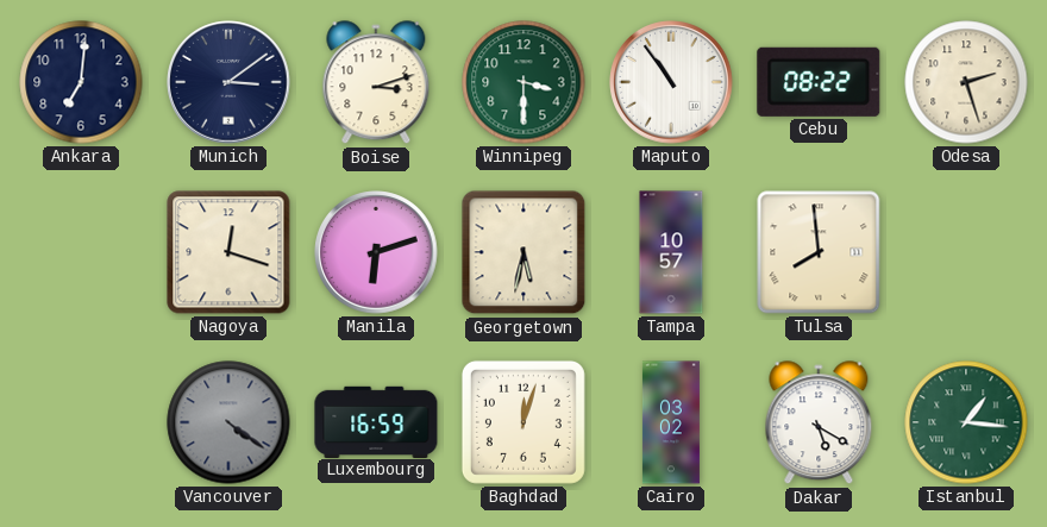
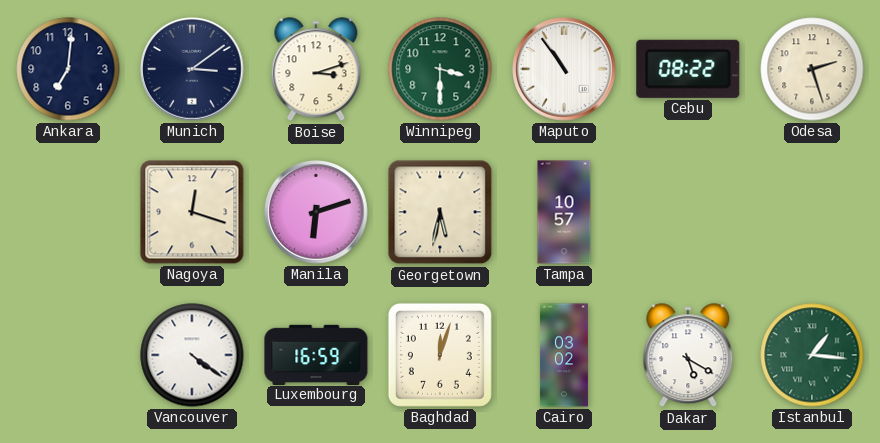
Tulsa: 7:59 -> none
Vancouver dial: grey -> white
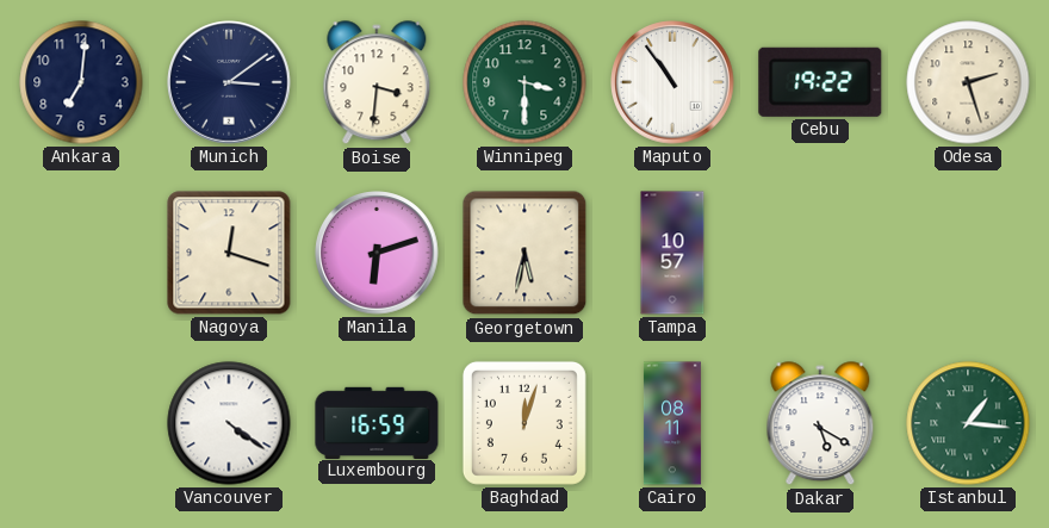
Boise: 3:12 -> 3:31
Cebu: 08:22 -> 19:22
Cairo: 03:02 -> 08:11
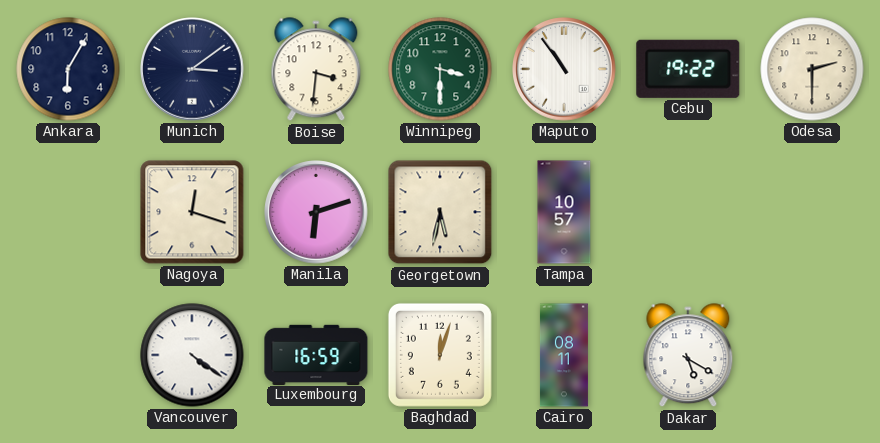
Ankara: 7:01 -> 6:05
Odesa: 2:27 -> 2:30
Istanbul: 1:16 -> none
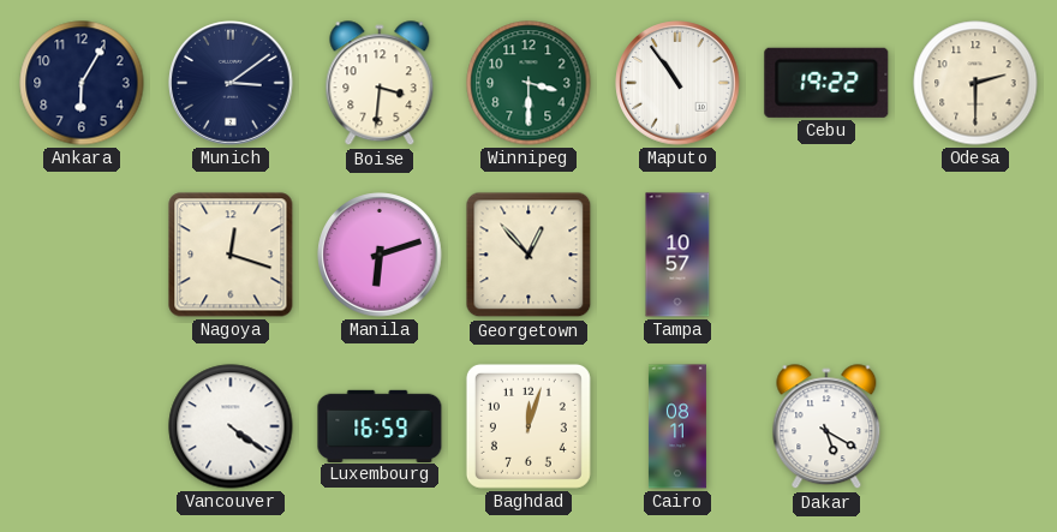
Georgetown: 5:32 -> 12:53
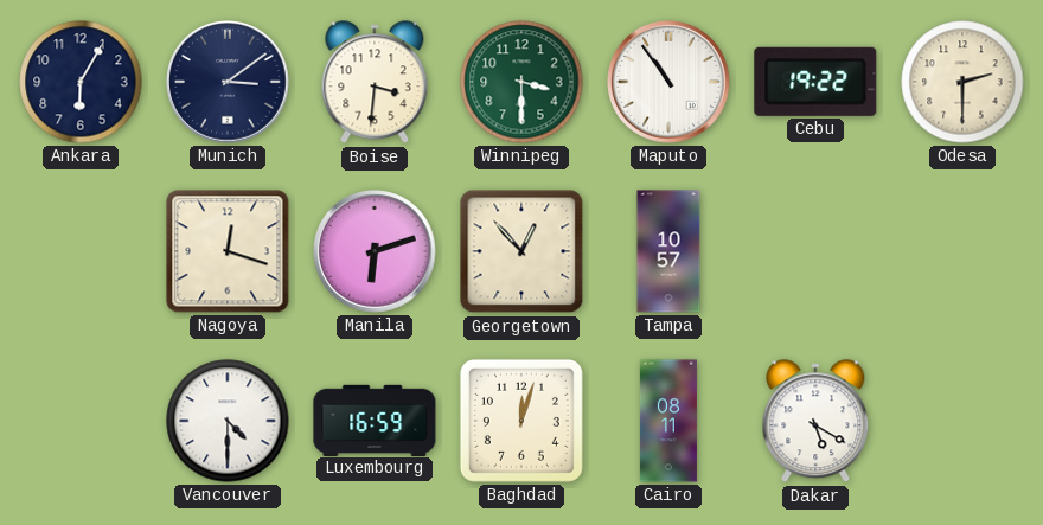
Vancouver: 4:21 -> 4:30
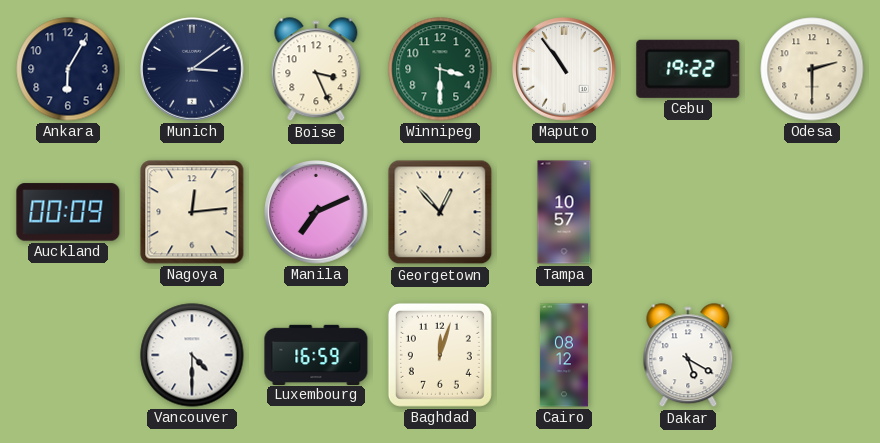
Boise: 3:31 -> 3:26
Auckland: none -> 00:09
Nagoya: 12:18 -> 12:14
Manila: 6:12 -> 7:11
Cairo: 08:11 -> 08:12
